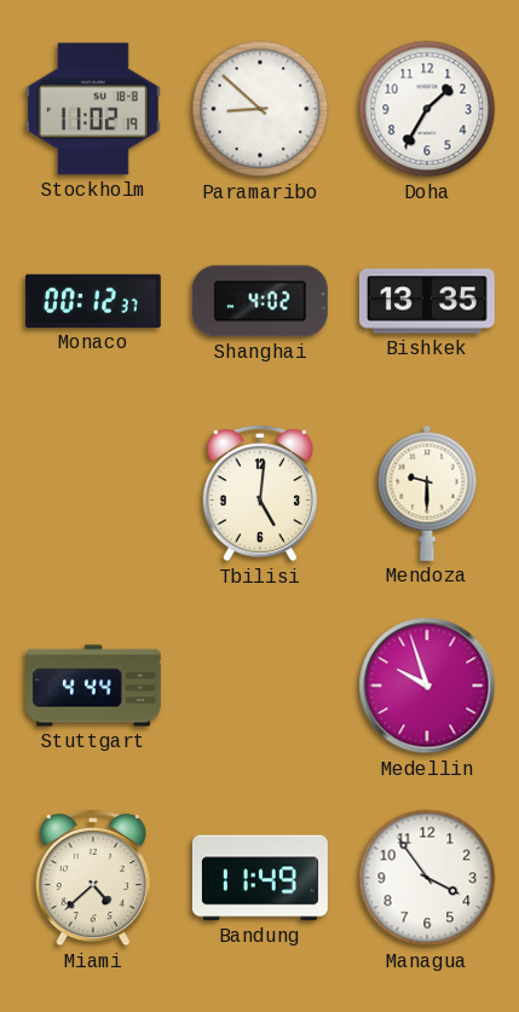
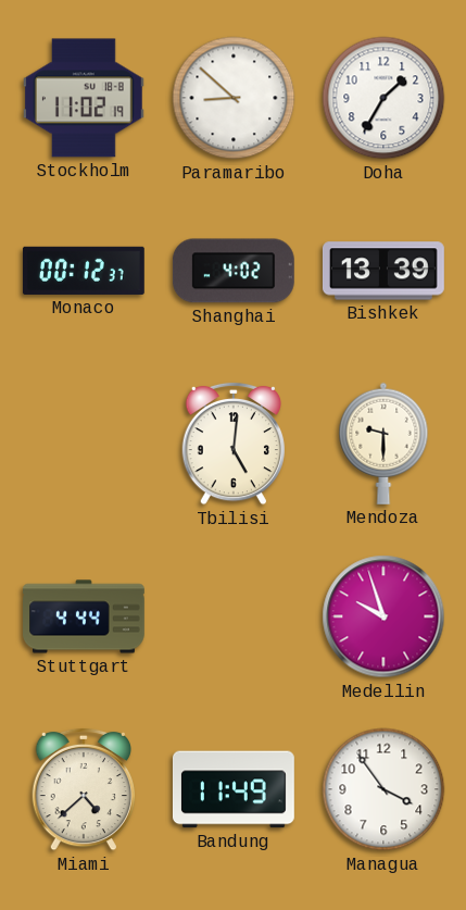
Bishkek: 13:35 -> 13:39
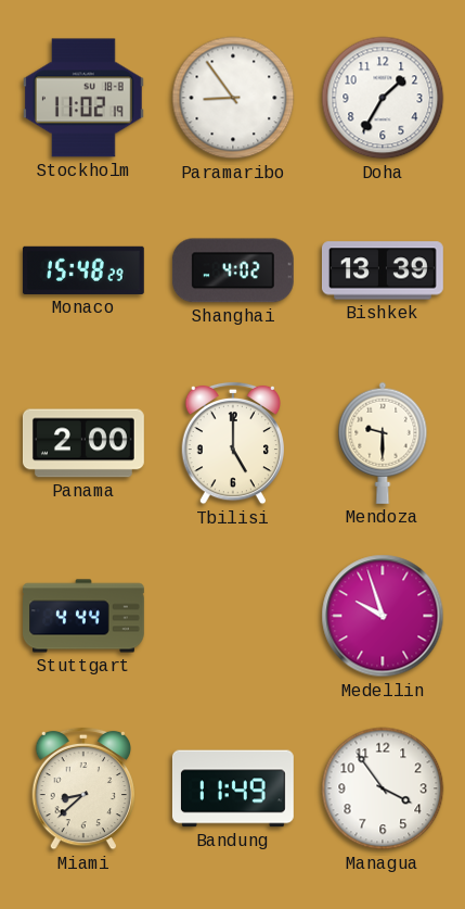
Paramaribo: 8:52 -> 8:54
Monaco: 00:12 -> 15:48
Panama: none -> 2:00
Tbilisi: 5:01 -> 5:00
Miami: 4:38 -> 8:38
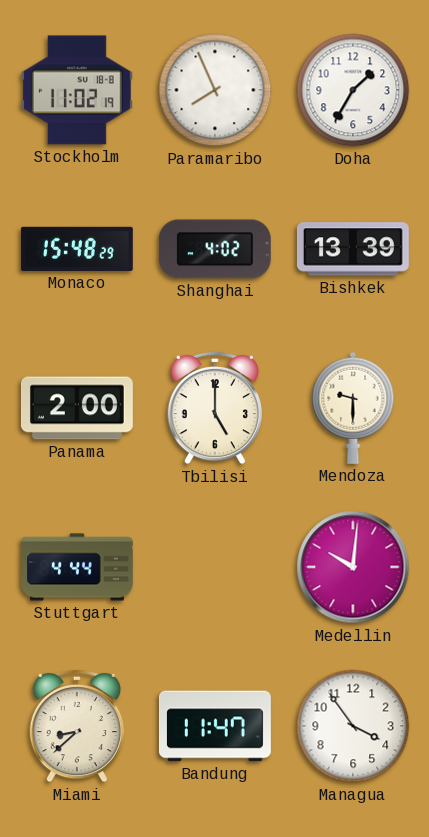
Paramaribo: 8:54 -> 7:56
Medellin: 9:57 -> 10:01
Bandung: 11:49 -> 11:47
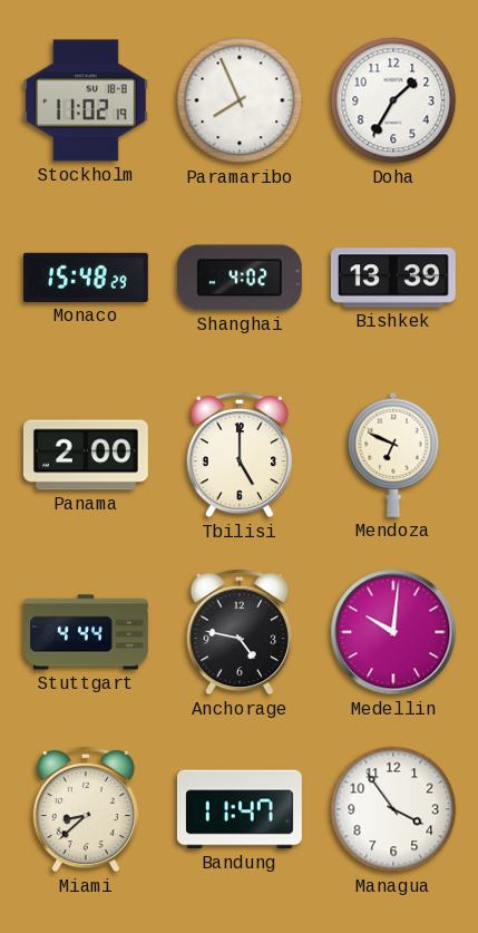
Mendoza: 9:30 -> 6:49
Anchorage: none -> 4:47
